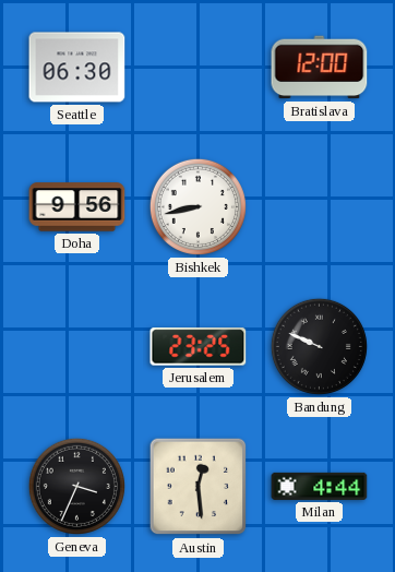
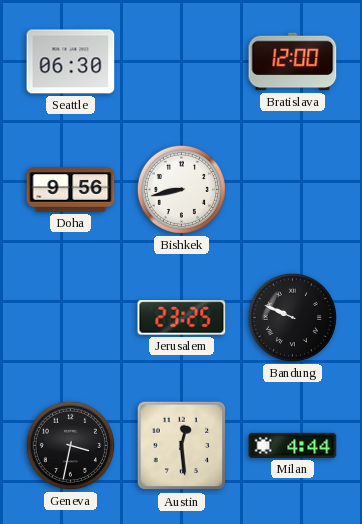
Geneva: 3:34 -> 3:32
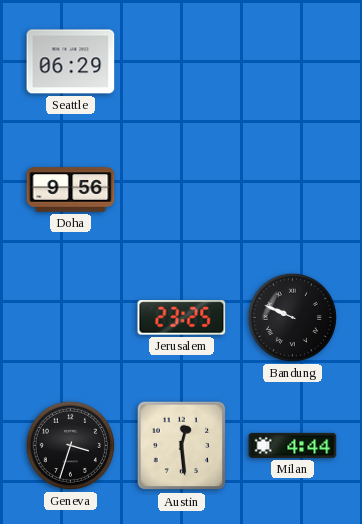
Seattle: 06:30 -> 06:29
Bratislava: 12:00 -> none
Bishkek: 8:43 -> none
Geneva: 3:32 -> 3:33
